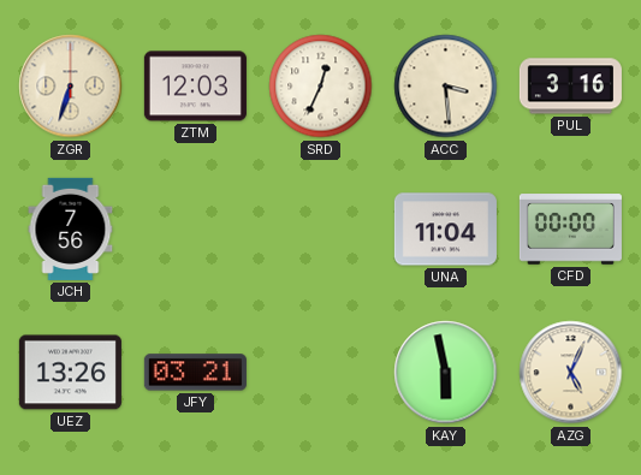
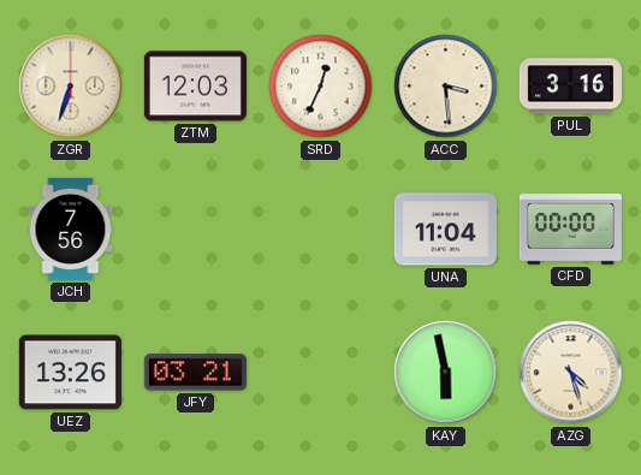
AZG: 5:04 -> 4:27
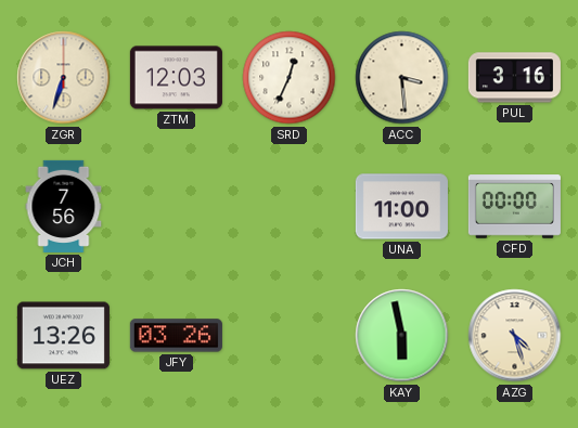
UNA: 11:04 -> 11:00
JFY: 03:21 -> 03:26
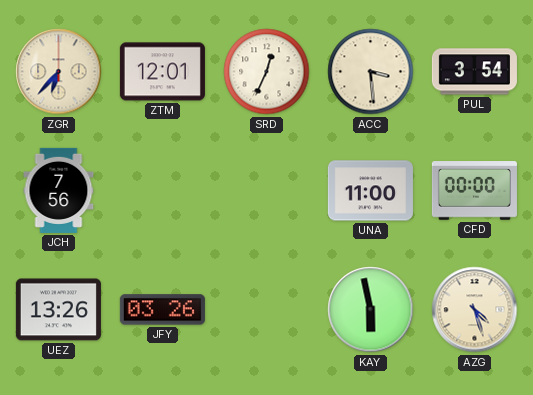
ZGR: 6:33 -> 6:37
ZTM: 12:03 -> 12:01
PUL: 3:16 -> 3:54
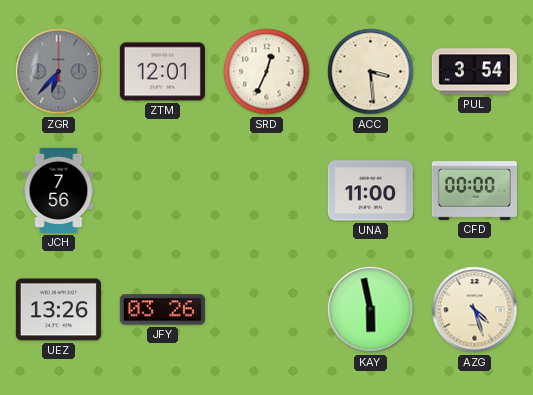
ZGR dial: cream -> grey
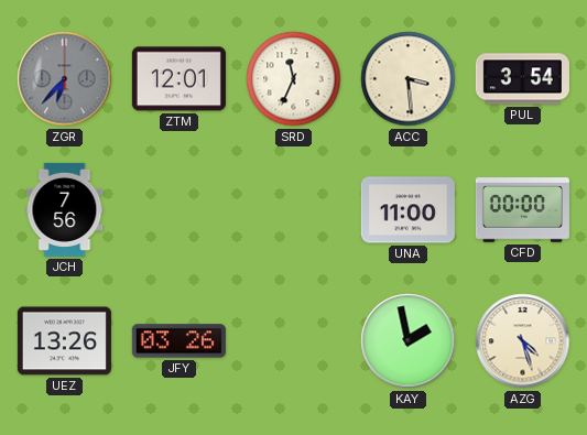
SRD: 12:34 -> 11:34
KAY: 5:58 -> 1:58
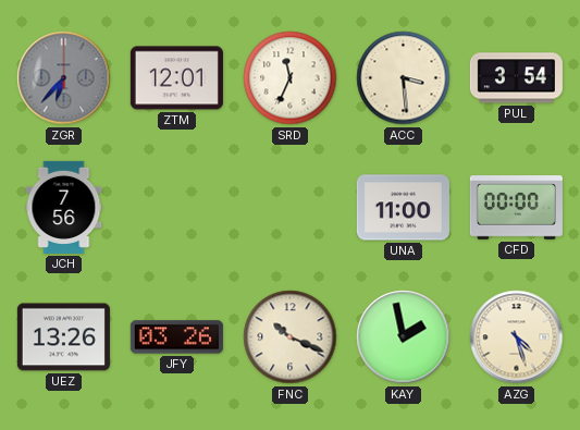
FNC: none -> 10:19
